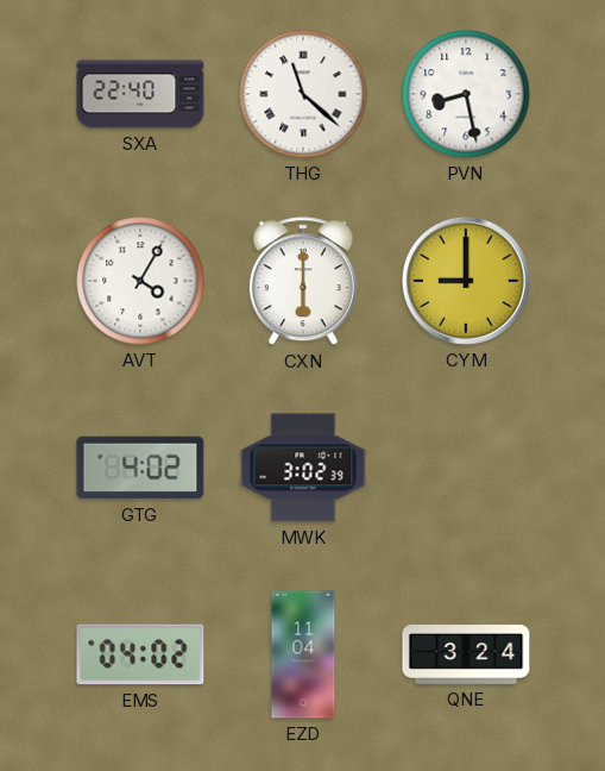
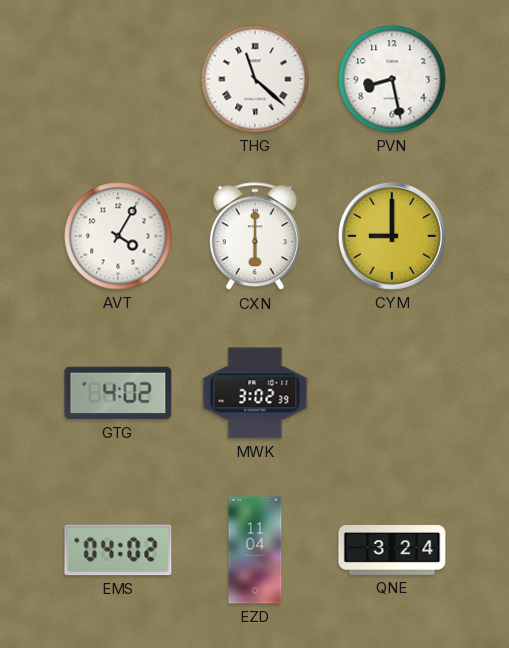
SXA: 22:40 -> none
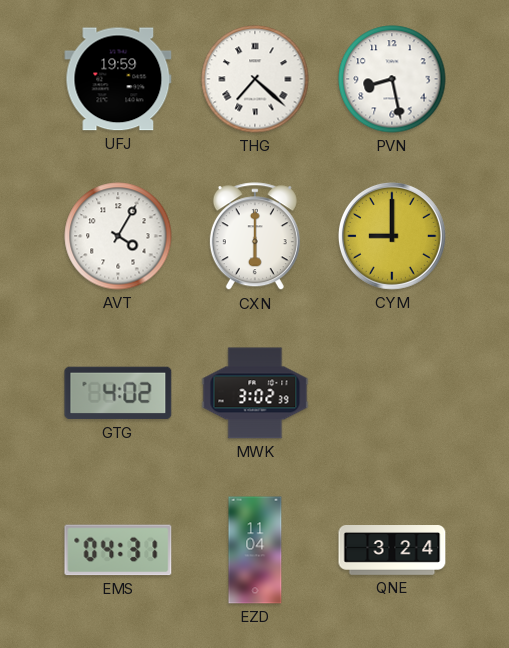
UFJ: none -> 19:59
THG: 11:22 -> 7:22
EMS: 04:02 -> 04:31
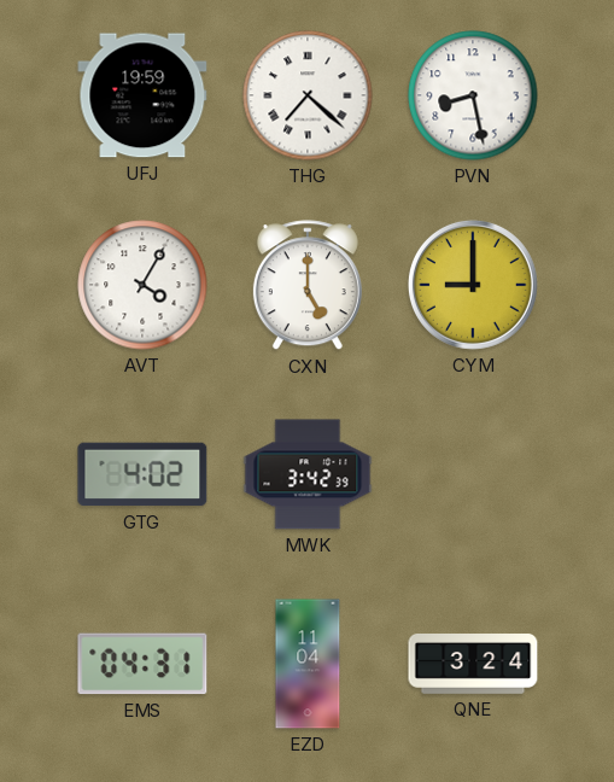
CXN: 6:00 -> 5:00
MWK: 3:02 -> 3:42
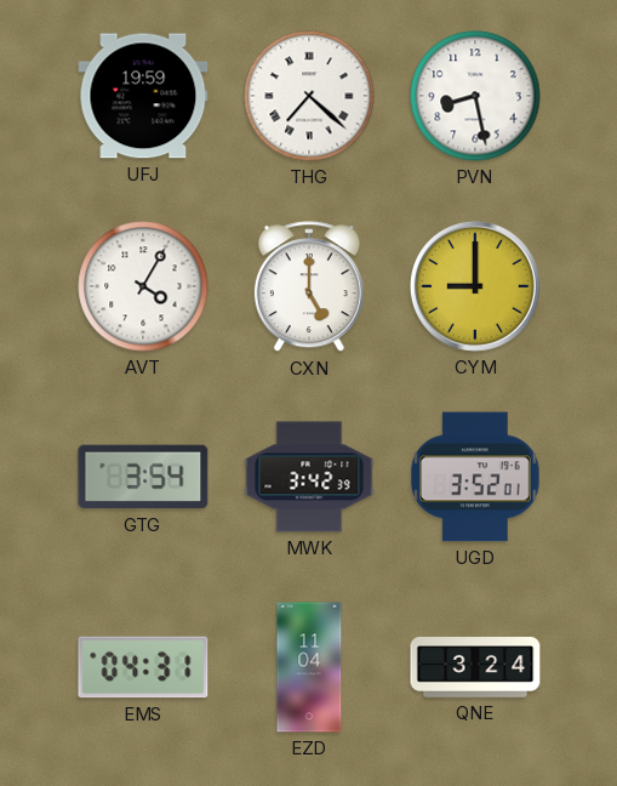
GTG: 4:02 -> 3:54
UGD: none -> 3:52
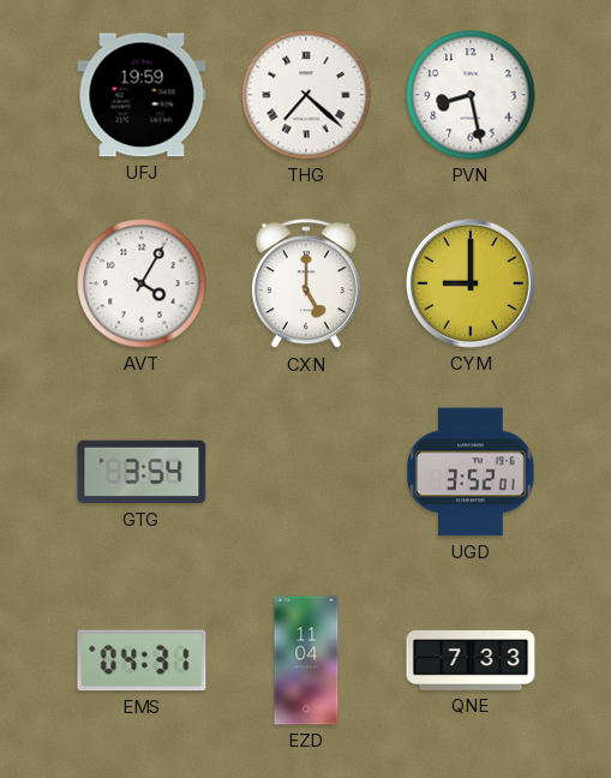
MWK: 3:42 -> none
QNE: 3:24 -> 7:33
